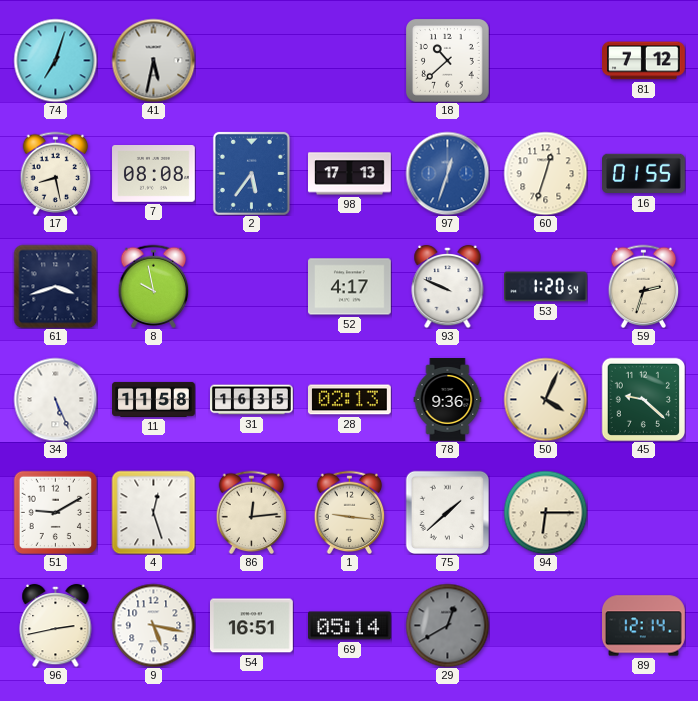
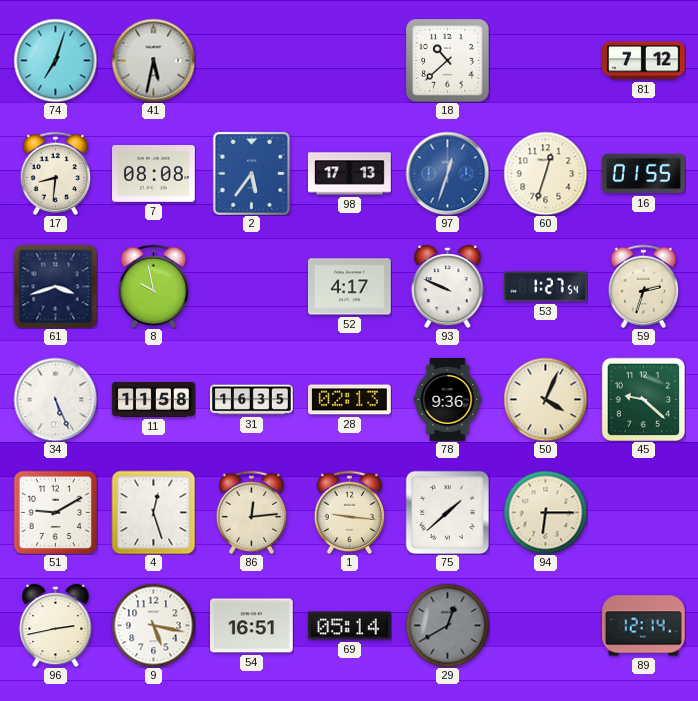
17: 8:28 -> 8:31
53: 1:20 -> 1:27
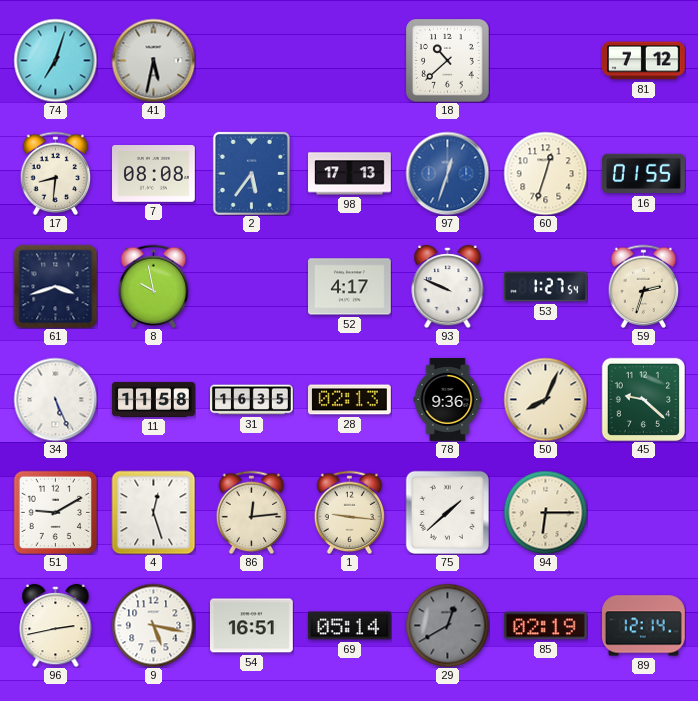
50: 4:04 -> 8:04
85: none -> 02:19
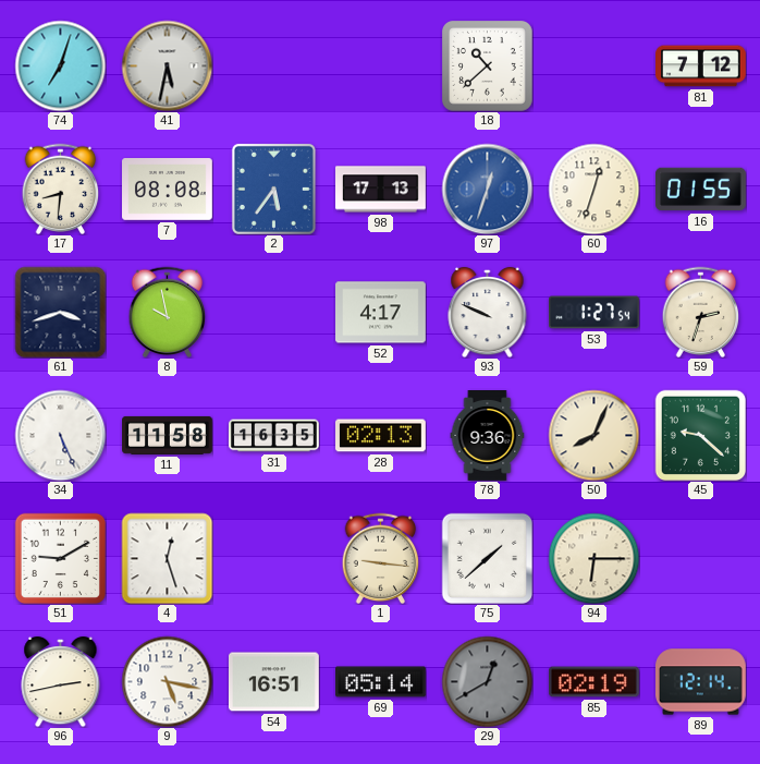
86: 12:14 -> none
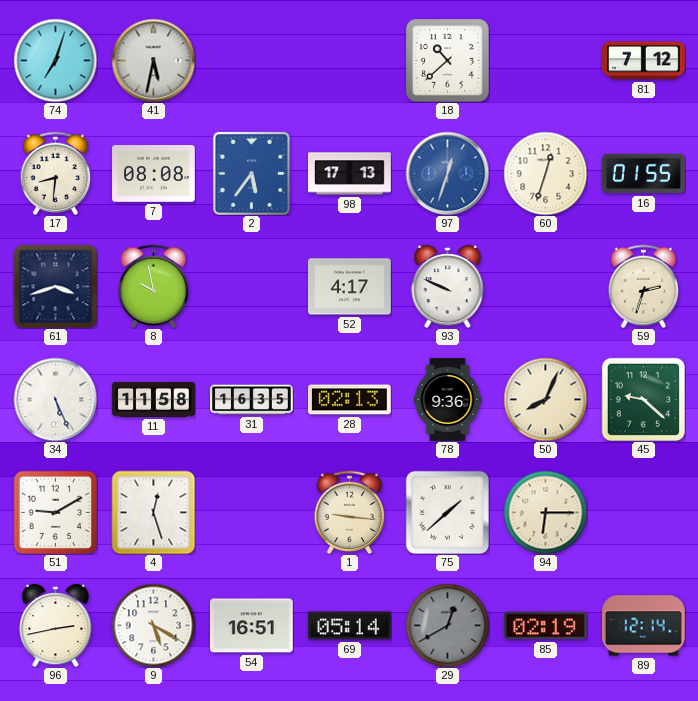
53: 1:27 -> none
9: 5:17 -> 5:20
